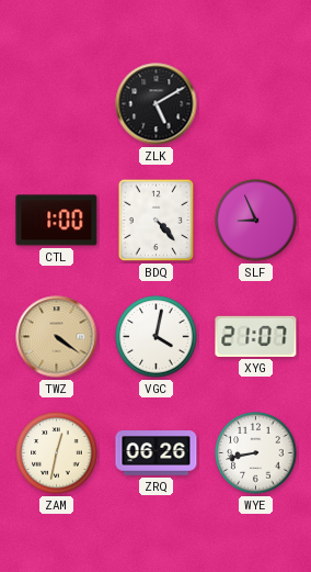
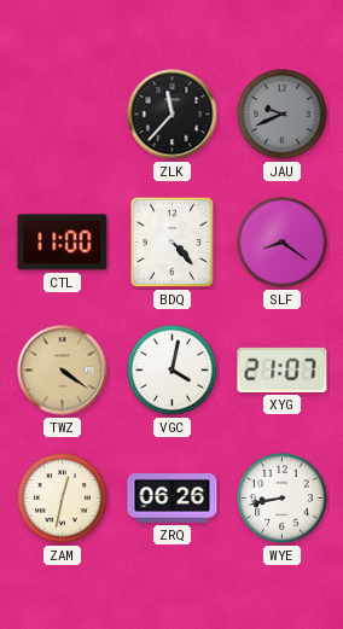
ZLK: 5:10 -> 11:37
JAU: none -> 9:41
CTL: 1:00 -> 11:00
SLF: 8:56 -> 8:21
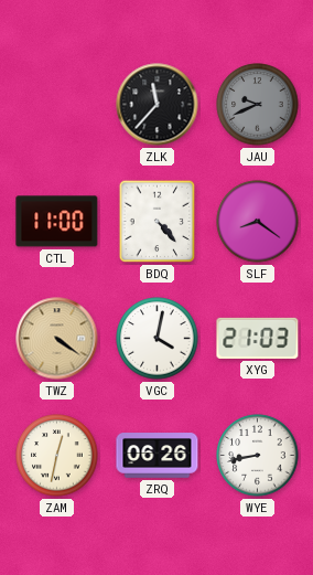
XYG: 21:07 -> 21:03
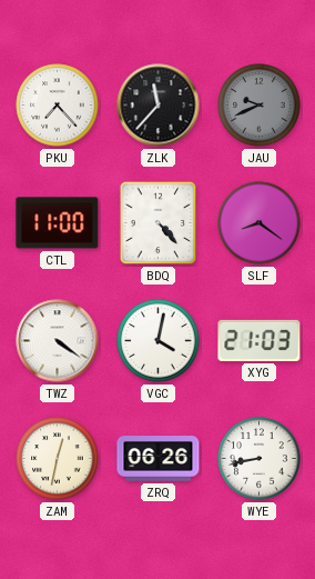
PKU: none -> 7:23
TWZ dial: champagne -> white
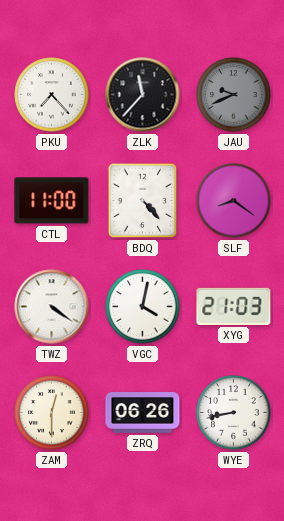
ZAM: 12:32 -> 12:30
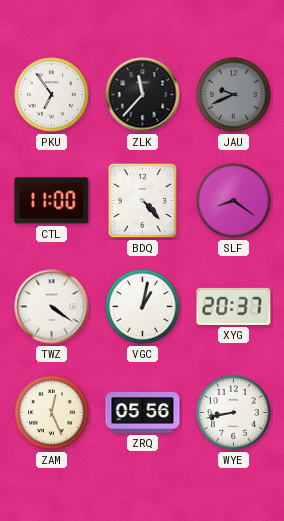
PKU: 7:23 -> 6:54
VGC: 4:02 -> 1:02
XYG: 21:03 -> 20:37
ZAM: 12:30 -> 12:26
ZRQ: 06:26 -> 05:56
